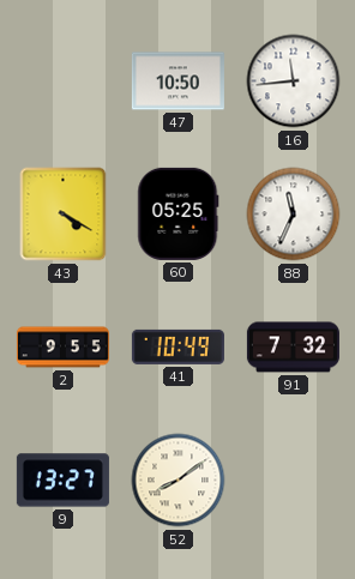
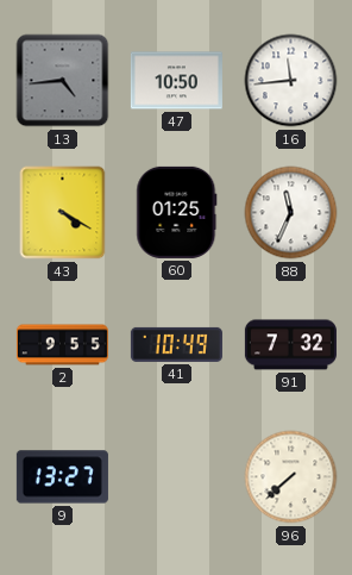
13: none -> 4:44
60: 05:25 -> 01:25
52: 8:09 -> none
96: none -> 7:38
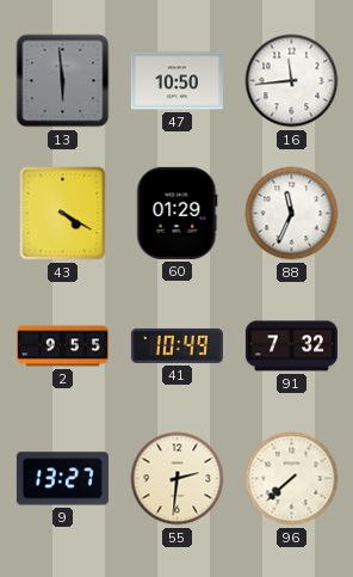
13: 4:44 -> 5:59
60: 01:25 -> 01:29
55: none -> 2:31
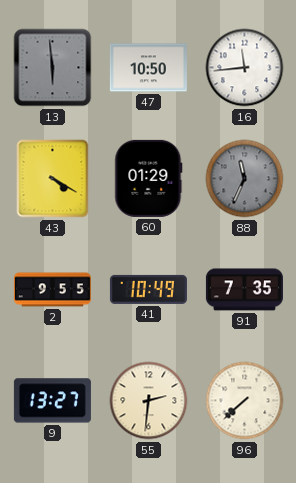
88 dial: white -> grey
91: 7:32 -> 7:35
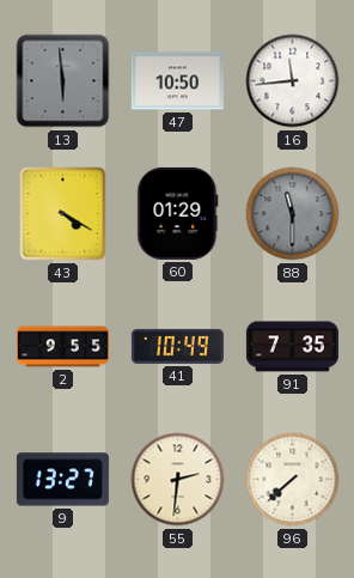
88: 11:34 -> 11:30
